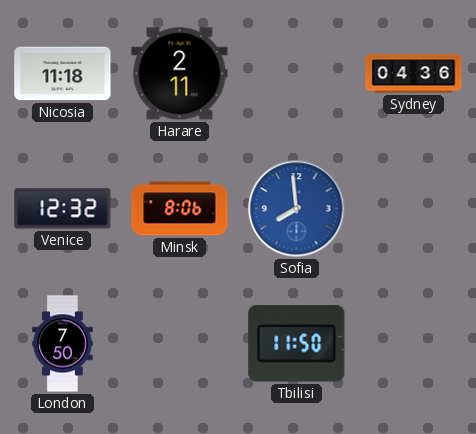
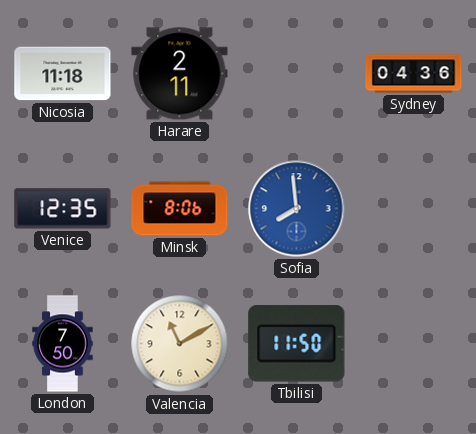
Venice: 12:32 -> 12:35
Valencia: none -> 11:10
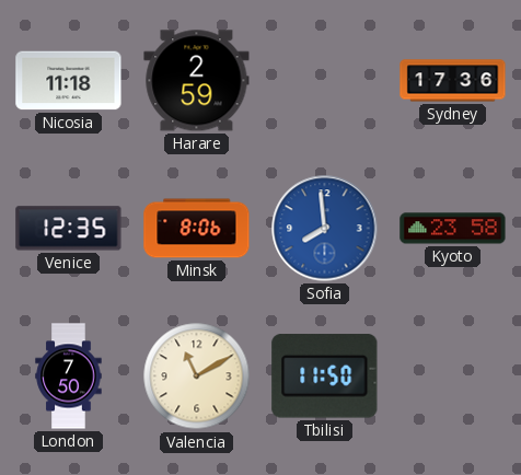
Harare: 2:11 -> 2:59
Sydney: 04:36 -> 17:36
Kyoto: none -> 23:58
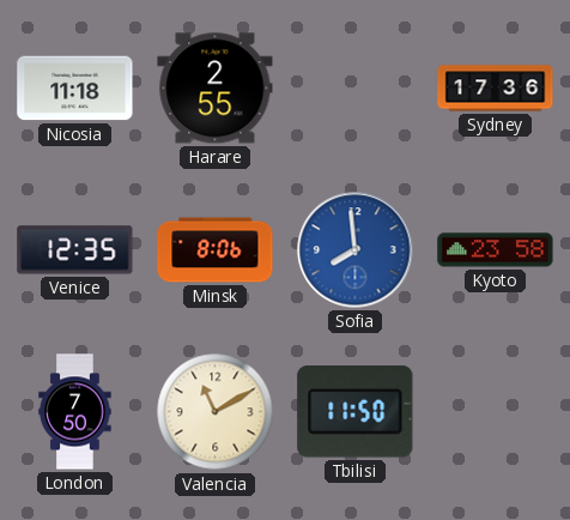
Harare: 2:59 -> 2:55
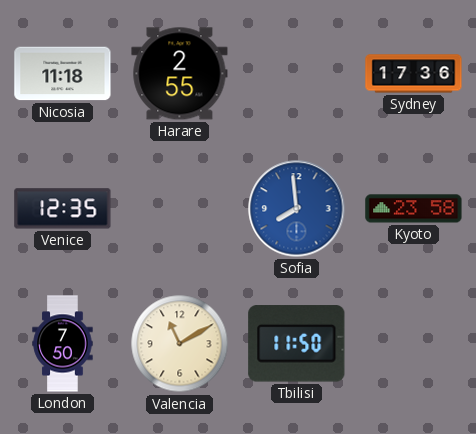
Minsk: 8:06 -> none
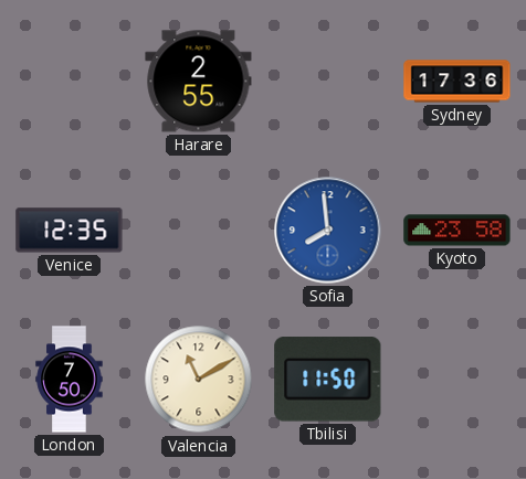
Nicosia: 11:18 -> none
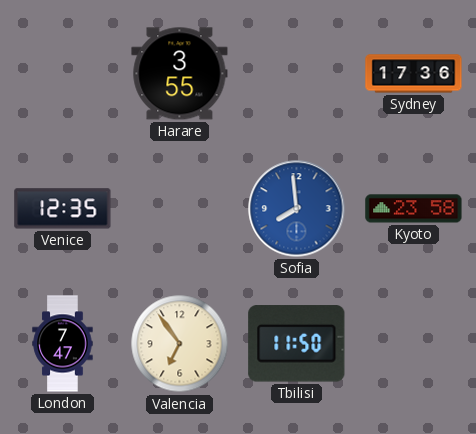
Harare: 2:55 -> 3:55
London: 7:50 -> 7:47
Valencia: 11:10 -> 6:54
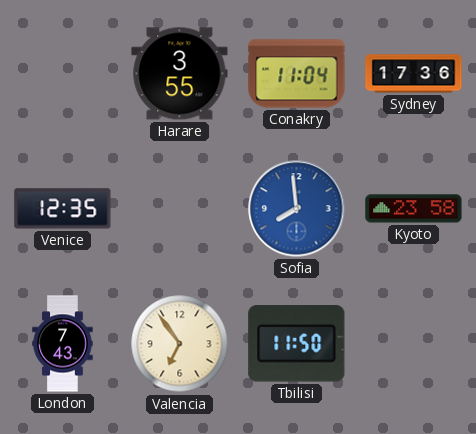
Conakry: none -> 11:04
London: 7:47 -> 7:43
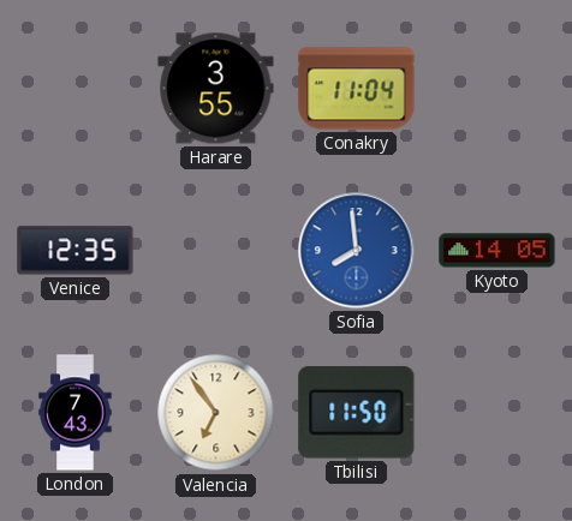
Sydney: 17:36 -> none
Kyoto: 23:58 -> 14:05
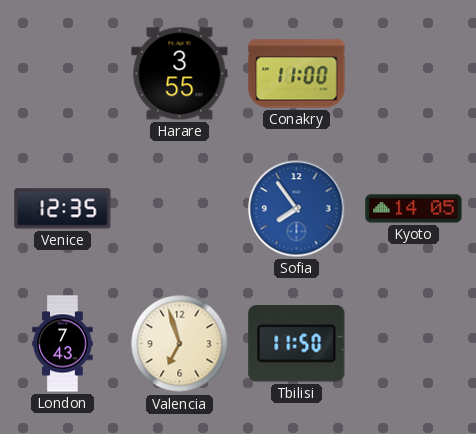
Conakry: 11:04 -> 11:00
Sofia: 7:59 -> 7:54
Valencia: 6:54 -> 6:57
